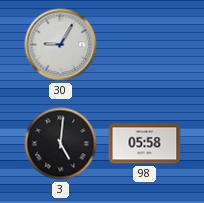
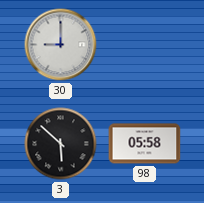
30: 9:05 -> 9:00
3: 5:01 -> 5:52
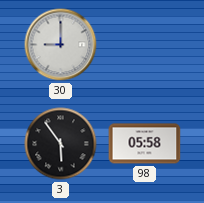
3: 5:52 -> 5:54
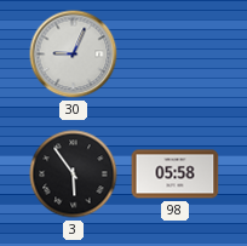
30: 9:00 -> 9:04
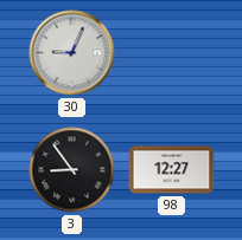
3: 5:54 -> 8:54
98: 05:58 -> 12:27
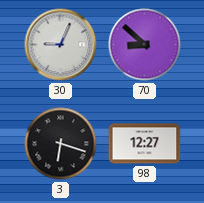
70: none -> 8:52
3: 8:54 -> 6:18
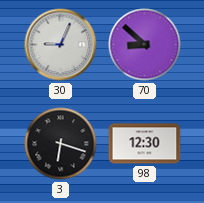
98: 12:27 -> 12:30
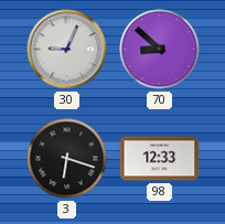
98: 12:30 -> 12:33
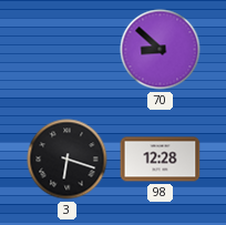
30: 9:04 -> none
98: 12:33 -> 12:28
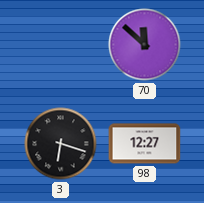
70: 8:52 -> 11:52
98: 12:28 -> 12:27
